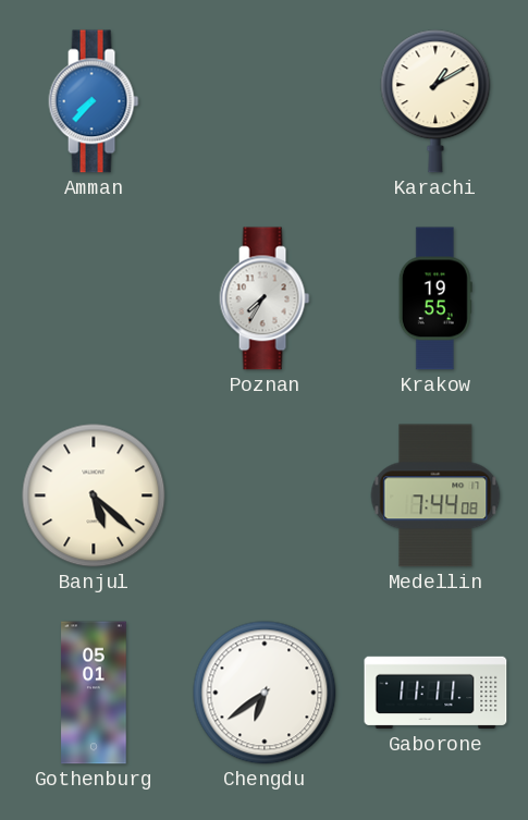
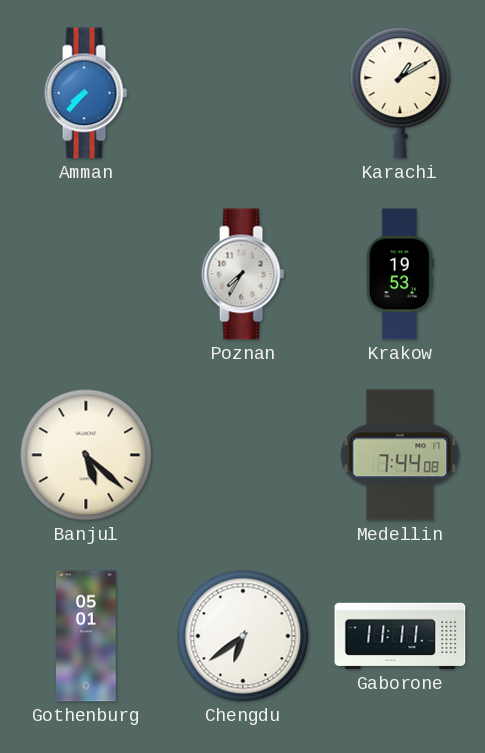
Krakow: 19:55 -> 19:53
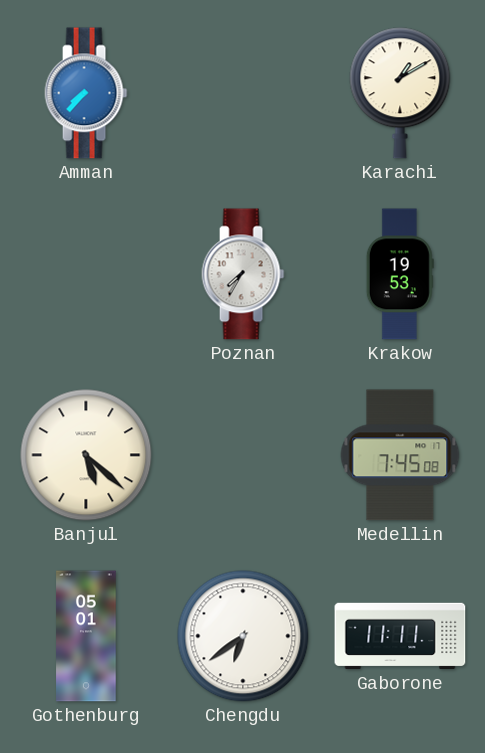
Medellin: 7:44 -> 7:45
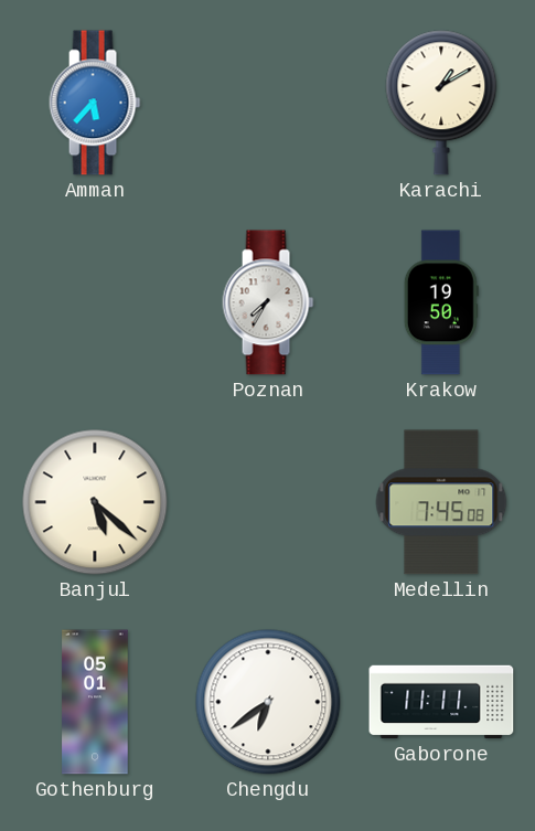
Amman: 7:37 -> 5:37
Krakow: 19:53 -> 19:50
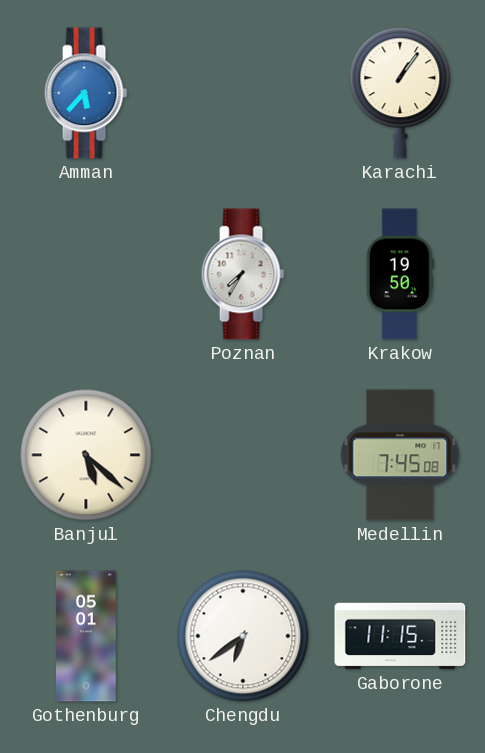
Karachi: 1:10 -> 1:06
Gaborone: 11:11 -> 11:15
